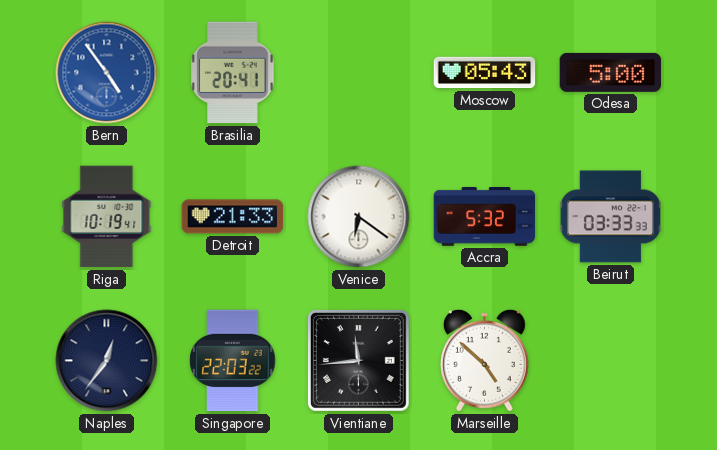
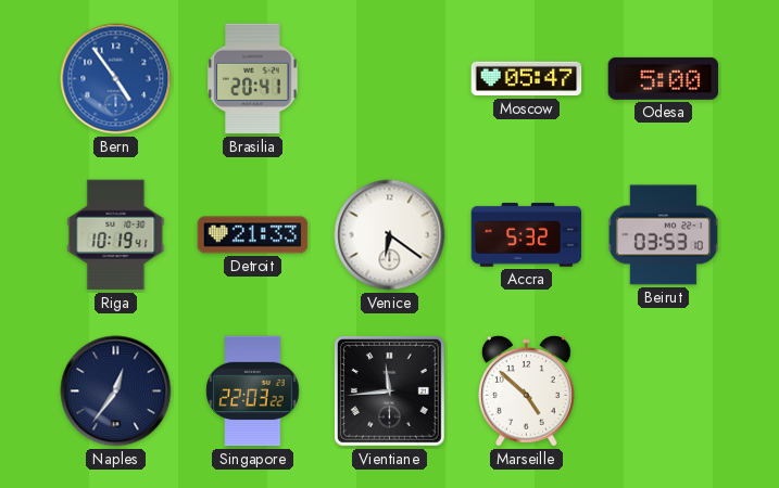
Moscow: 05:43 -> 05:47
Beirut: 03:33 -> 03:53
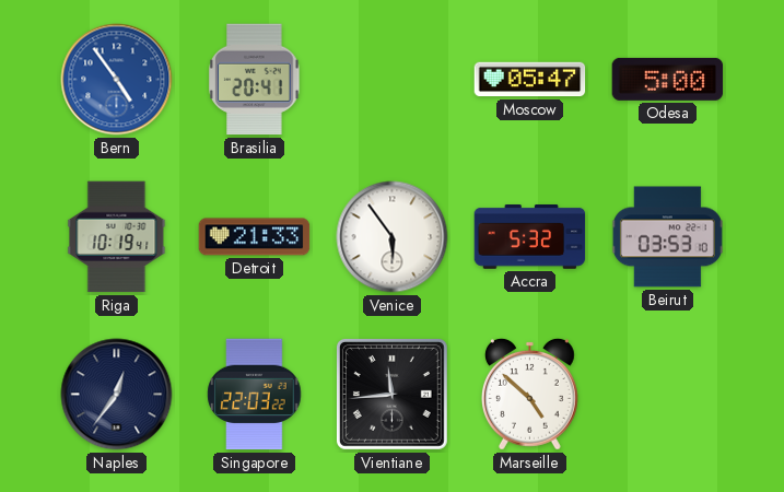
Venice: 6:21 -> 5:54
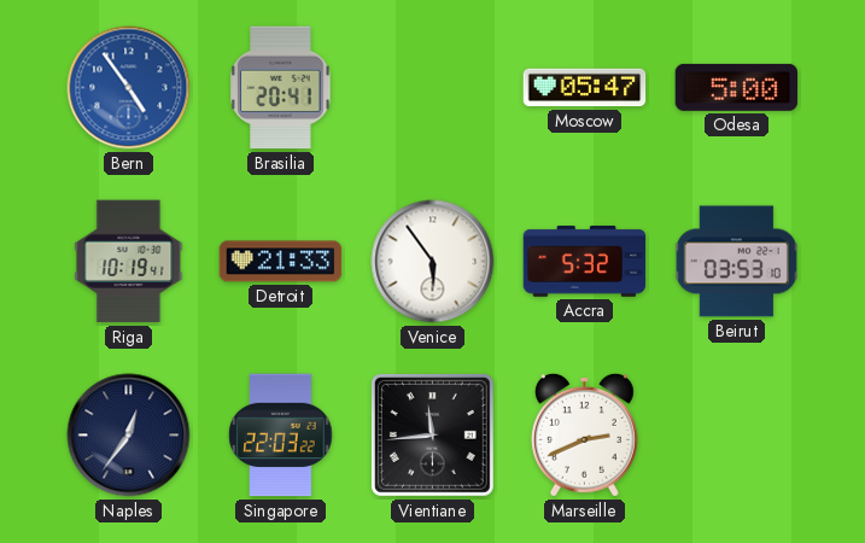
Marseille: 4:52 -> 2:41
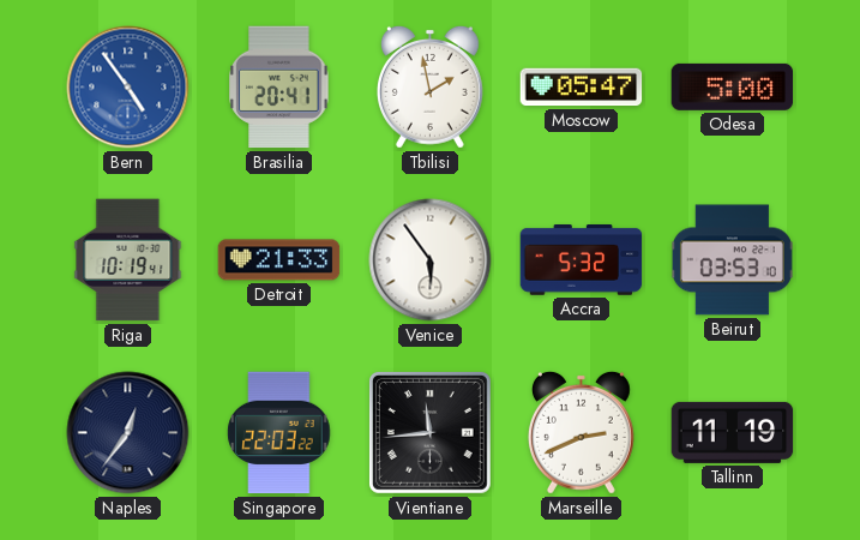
Tbilisi: none -> 1:58
Tallinn: none -> 11:19
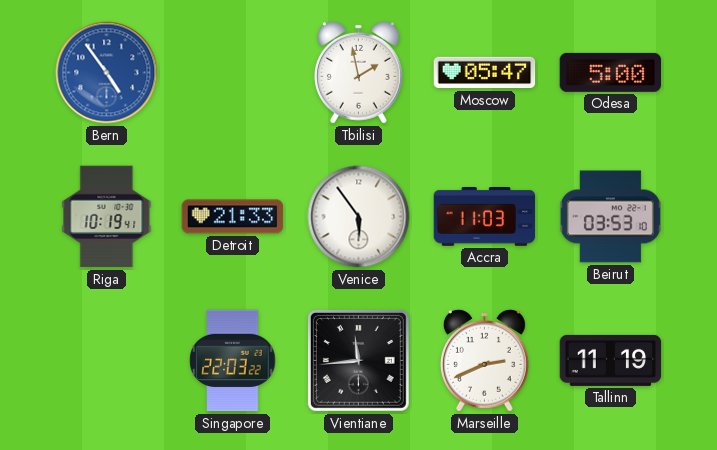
Brasilia: 20:41 -> none
Accra: 5:32 -> 11:03
Naples: 12:36 -> none
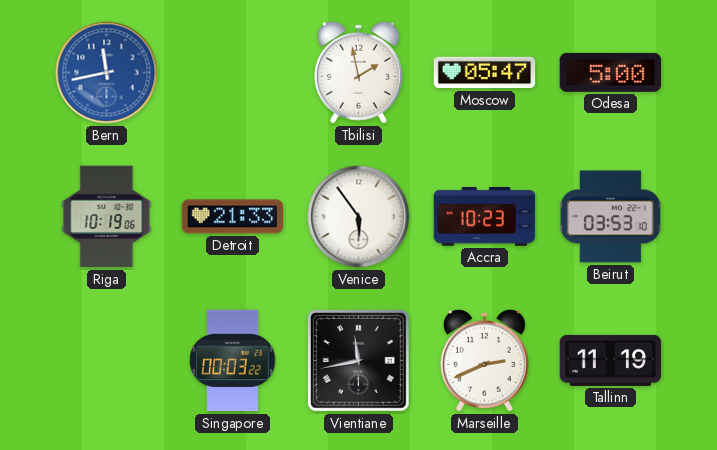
Bern: 4:54 -> 11:43
Riga: 10:19:41 -> 10:19:06
Accra: 11:03 -> 10:23
Singapore: 22:03 -> 00:03
Vientiane: 11:44 -> 11:43
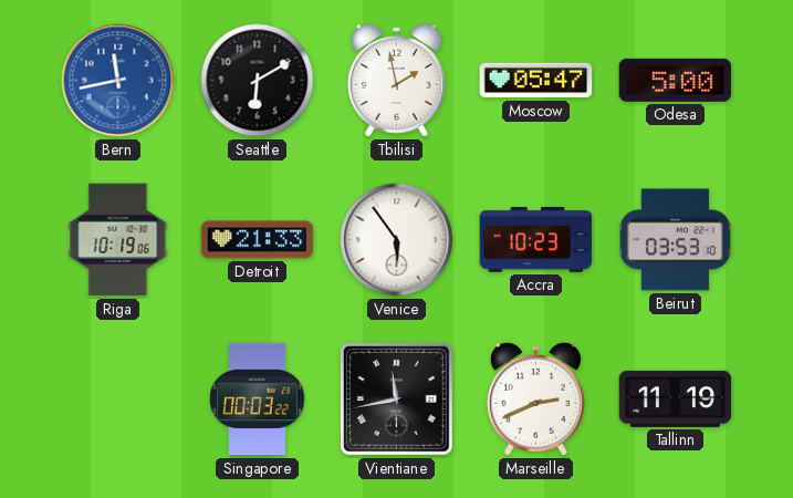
Seattle: none -> 6:10
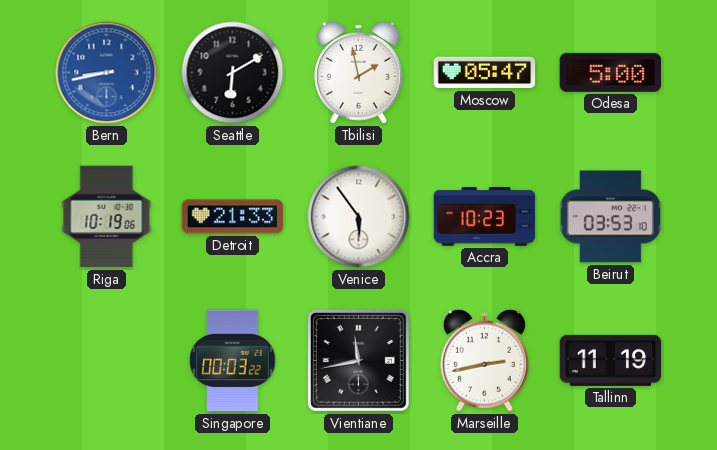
Bern: 11:43 -> 8:43
Marseille: 2:41 -> 2:43
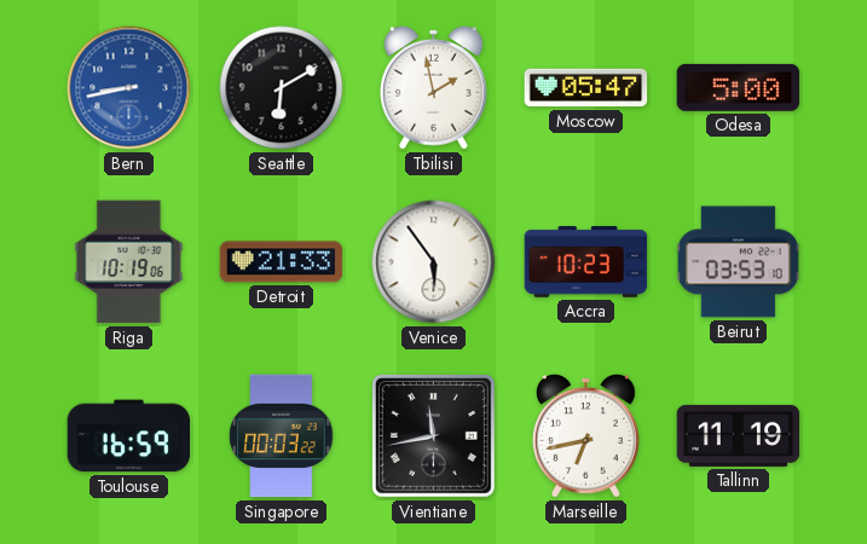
Toulouse: none -> 16:59
Marseille: 2:43 -> 6:43
